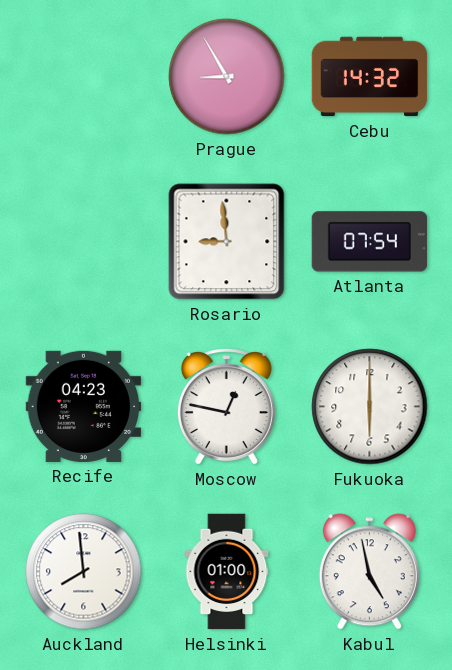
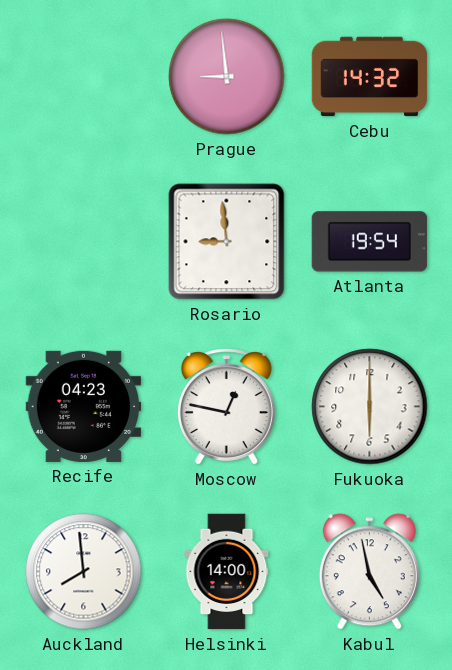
Prague: 8:55 -> 8:59
Atlanta: 07:54 -> 19:54
Helsinki: 01:00 -> 14:00
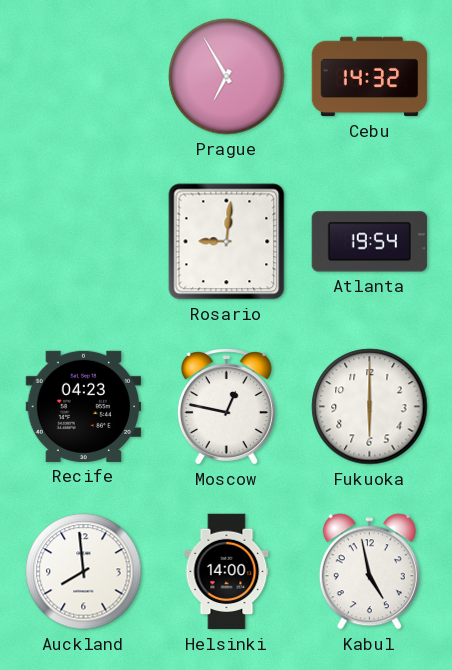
Prague: 8:59 -> 6:55
Rosario: 8:59 -> 9:01
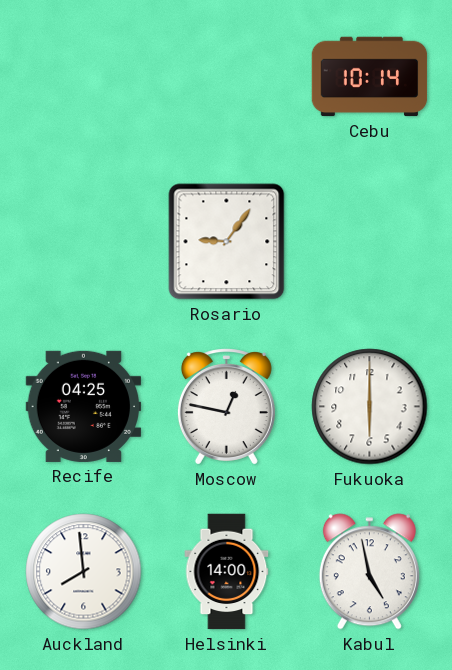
Prague: 6:55 -> none
Cebu: 14:32 -> 10:14
Rosario: 9:01 -> 9:06
Atlanta: 19:54 -> none
Recife: 04:23 -> 04:25
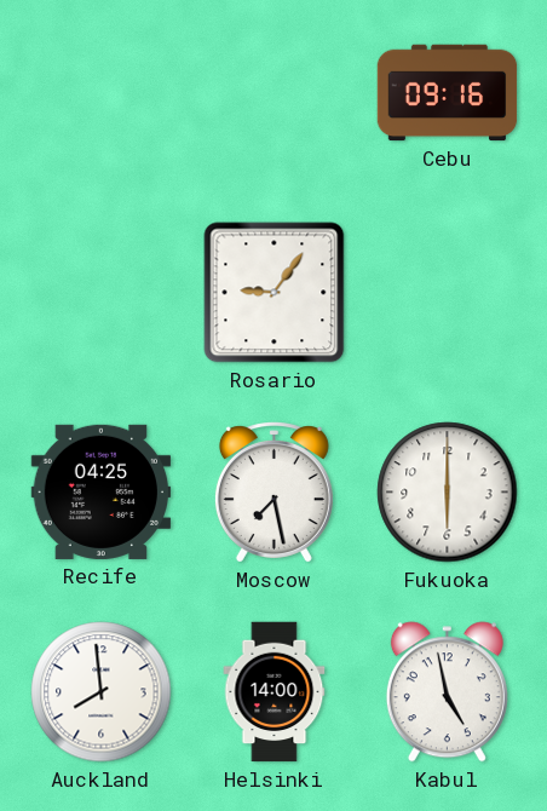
Cebu: 10:14 -> 09:16
Moscow: 12:47 -> 7:28
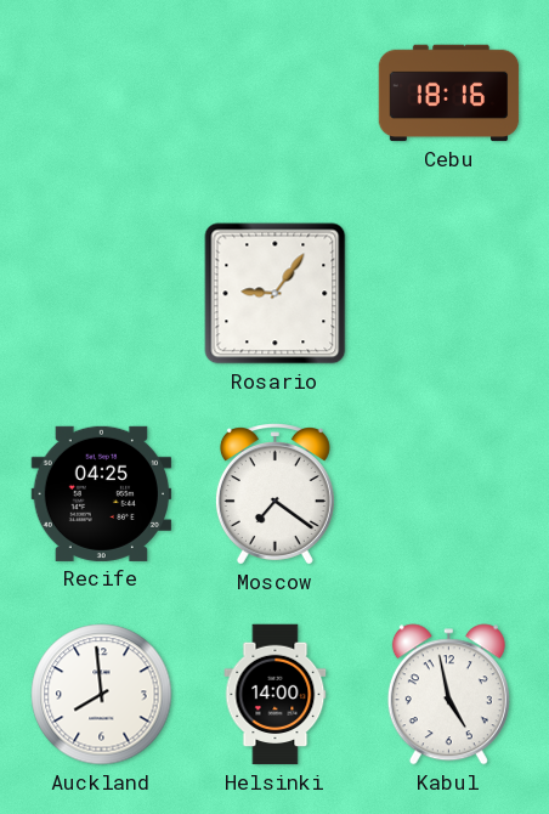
Cebu: 09:16 -> 18:16
Moscow: 7:28 -> 7:21
Fukuoka: 6:00 -> none
